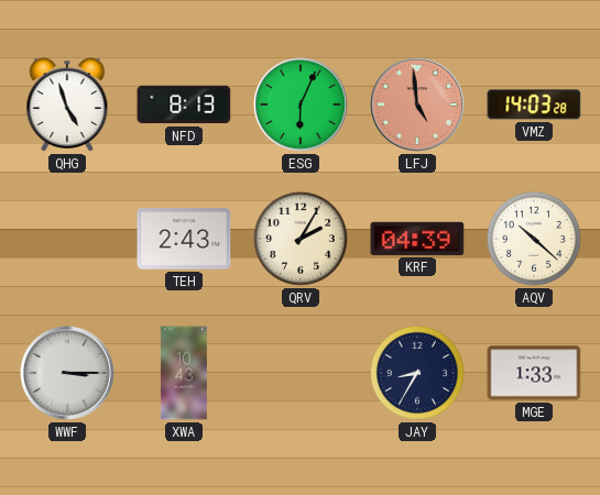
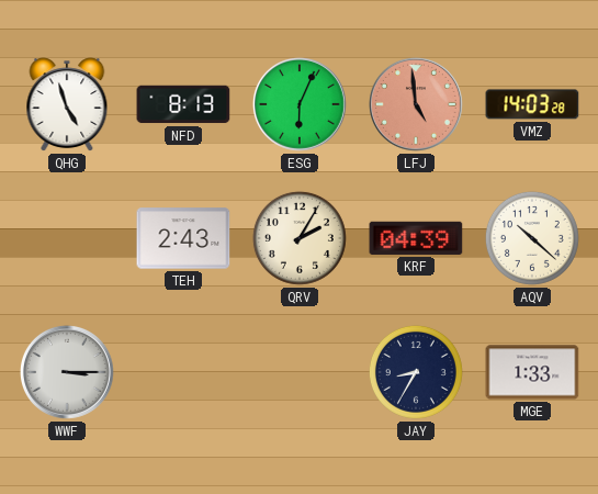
XWA: 10:43 -> none
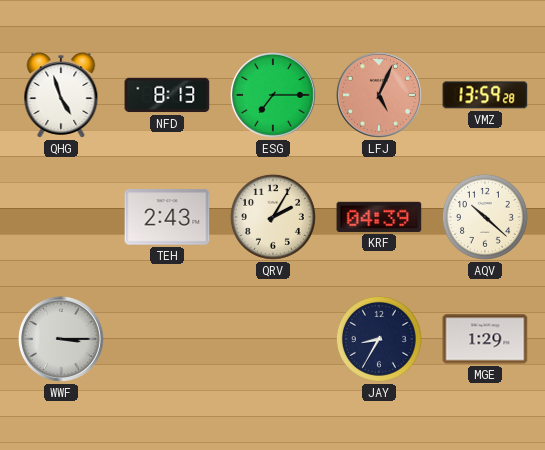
ESG: 6:04 -> 7:15
LFJ: 4:59 -> 5:04
VMZ: 14:03 -> 13:59
MGE: 1:33 -> 1:29
